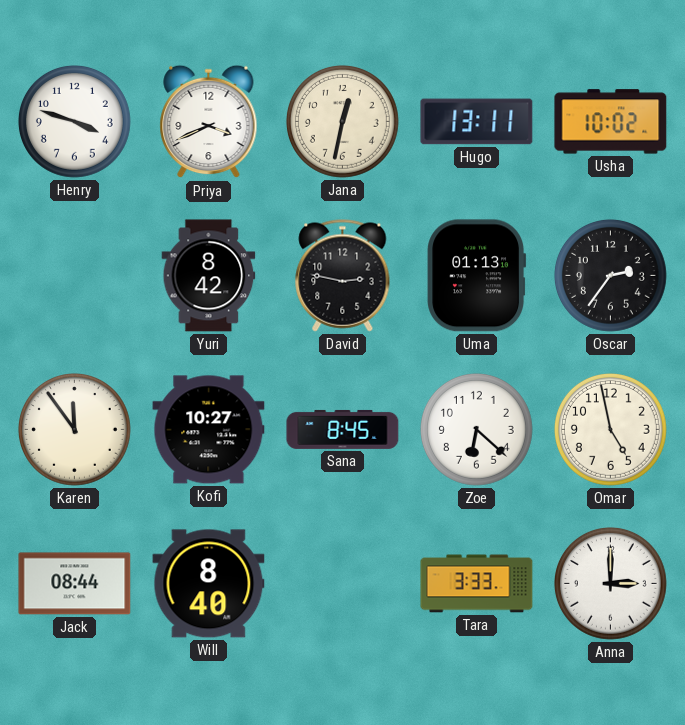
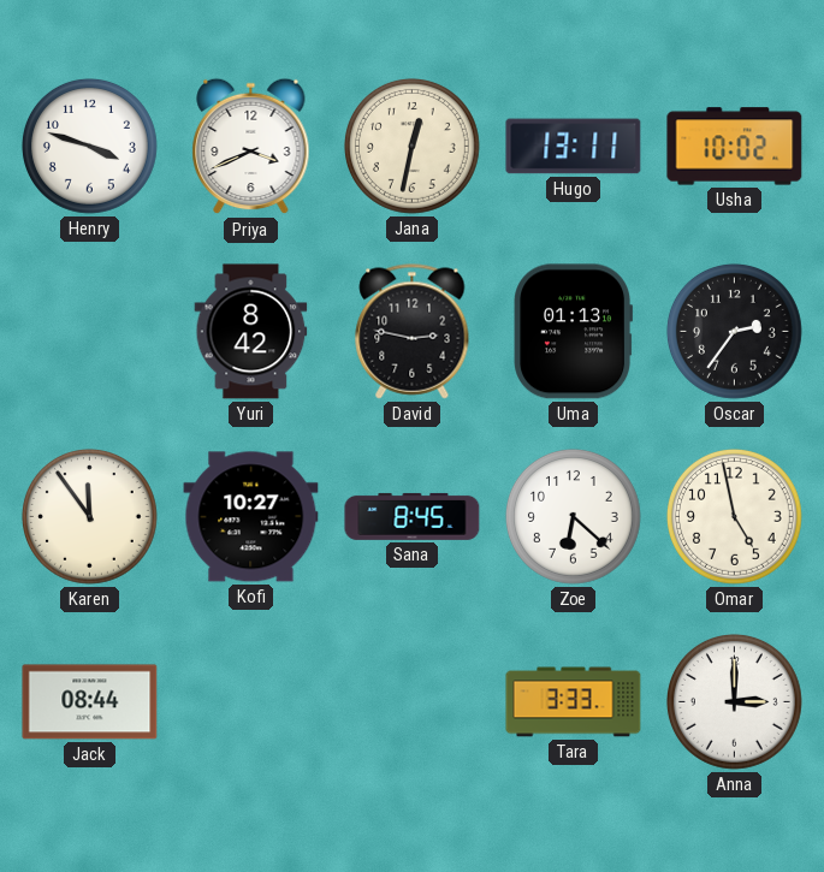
Will: 8:40 -> none
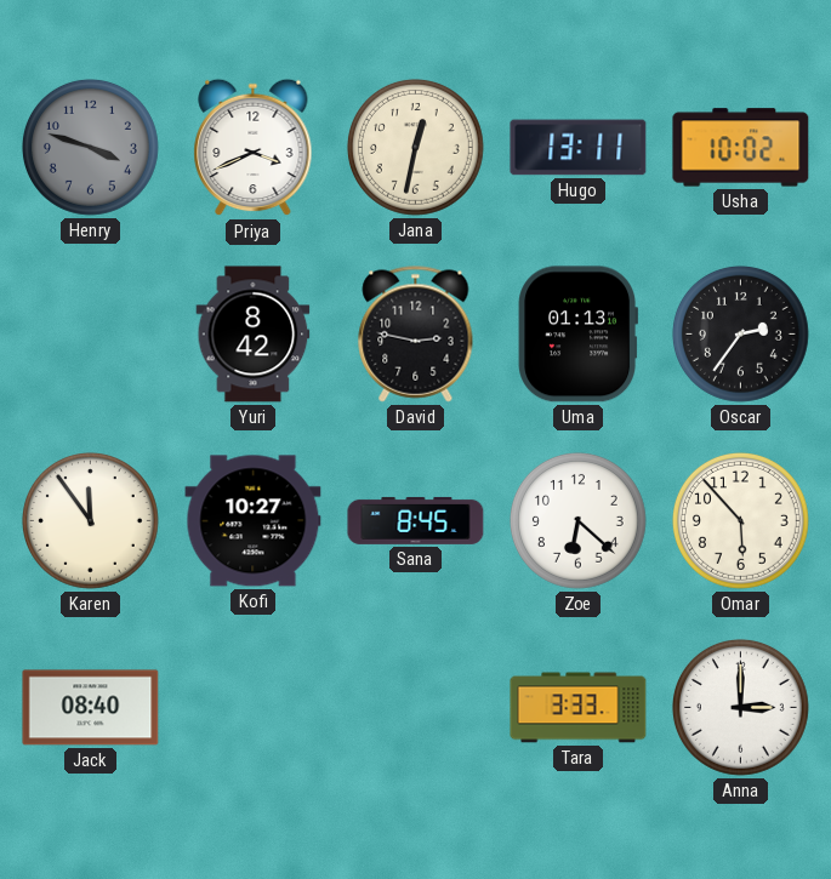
Henry dial: white -> grey
Omar: 4:58 -> 5:53
Jack: 08:44 -> 08:40
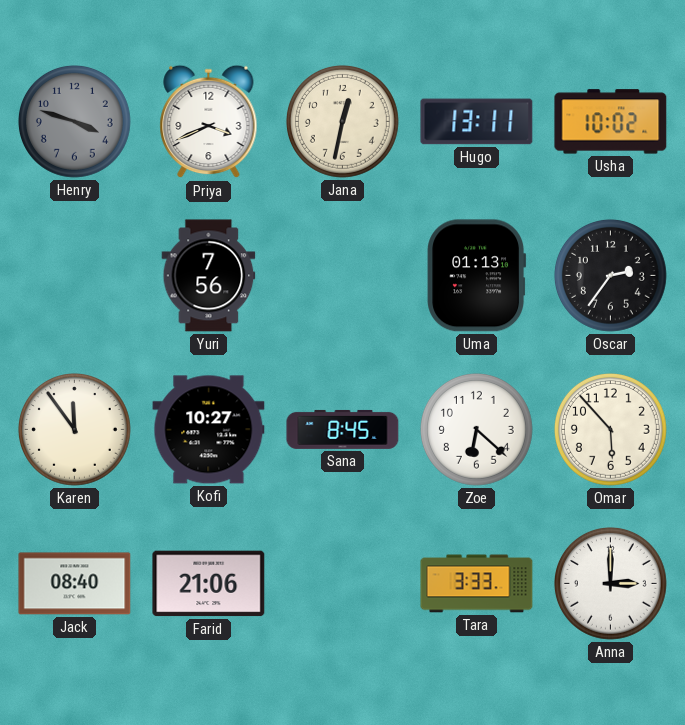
Yuri: 8:42 -> 7:56
David: 2:47 -> none
Farid: none -> 21:06
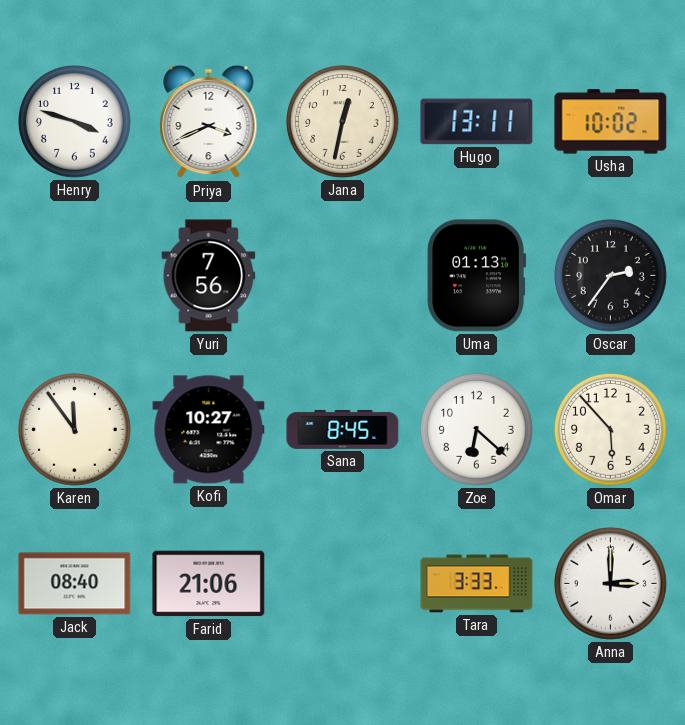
Henry dial: grey -> white
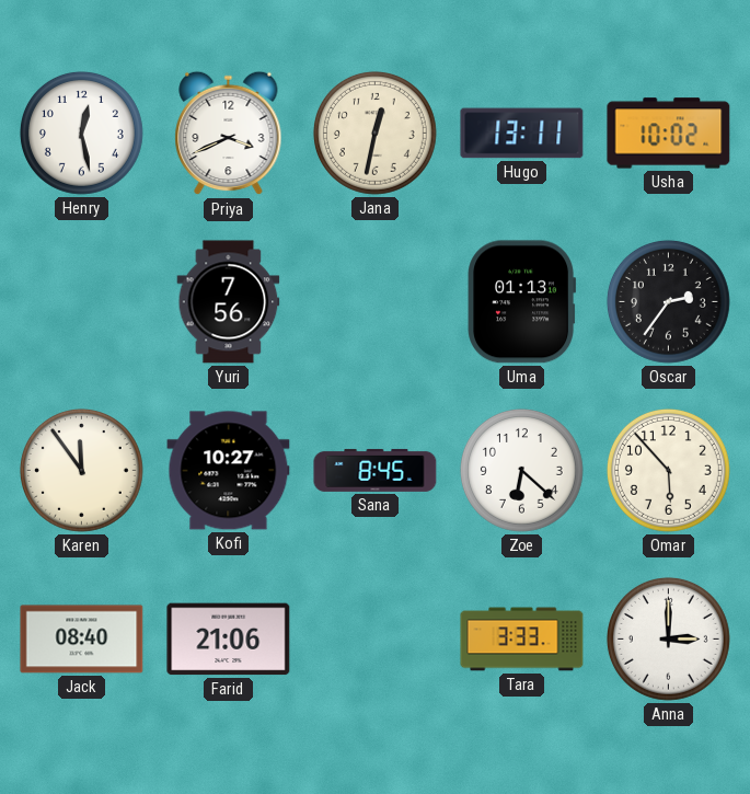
Henry: 3:48 -> 12:28
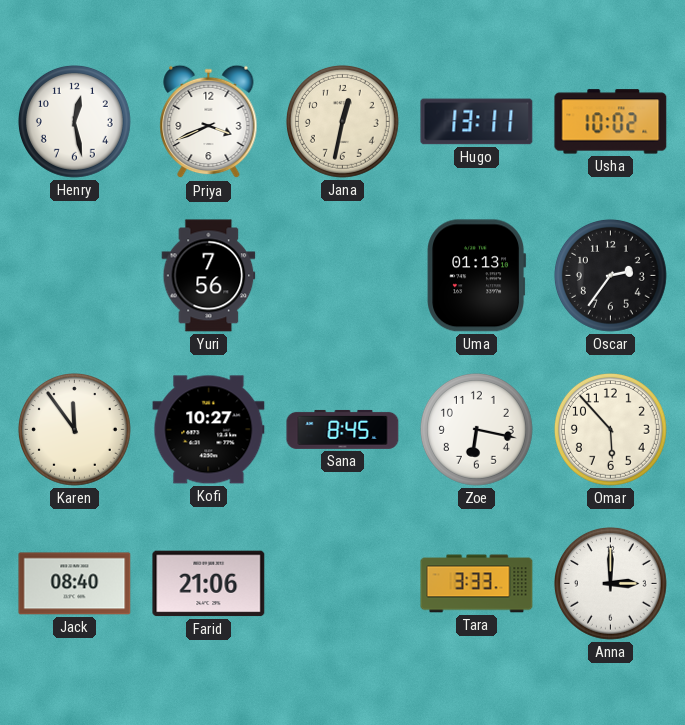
Zoe: 6:22 -> 6:17
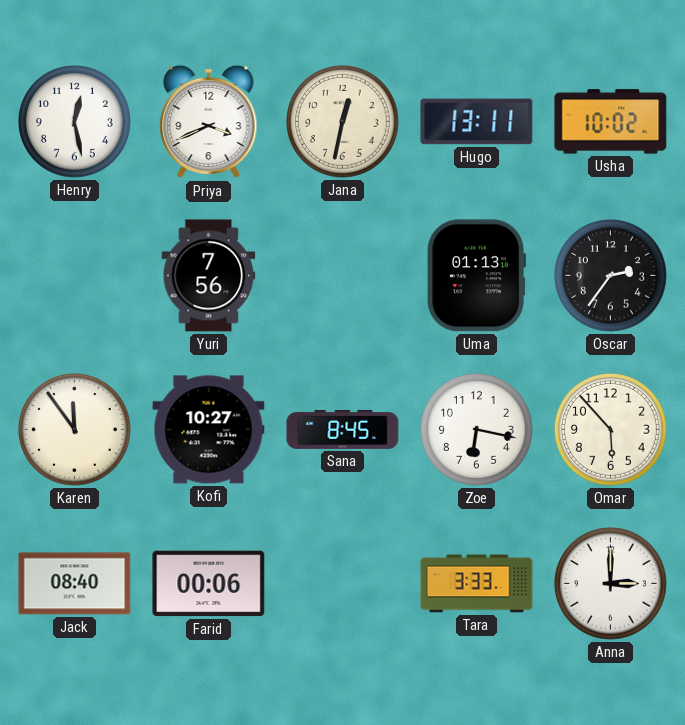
Farid: 21:06 -> 00:06
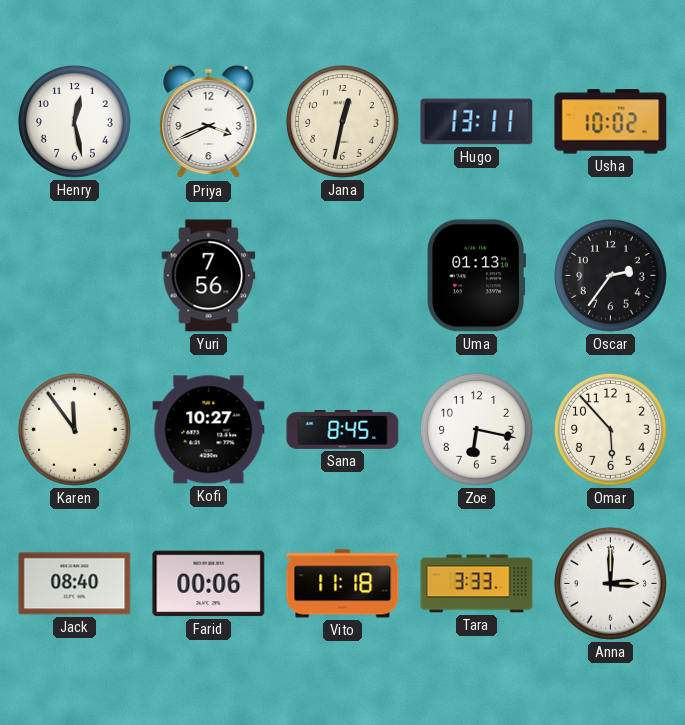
Vito: none -> 11:18
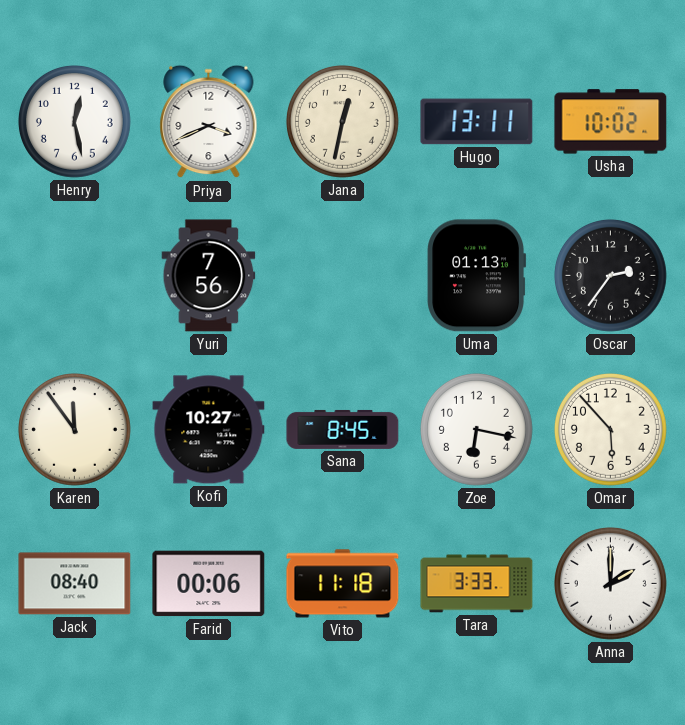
Anna: 3:00 -> 2:00
